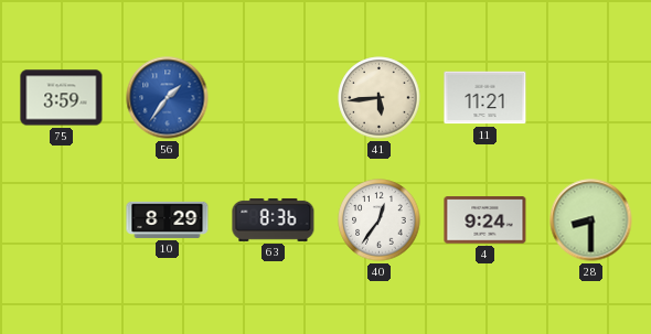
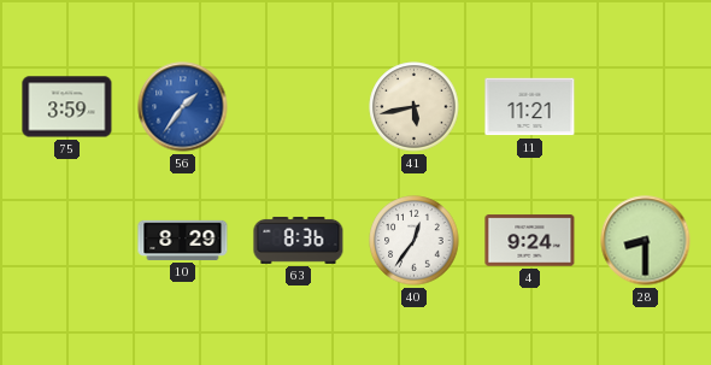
41: 5:44 -> 5:43
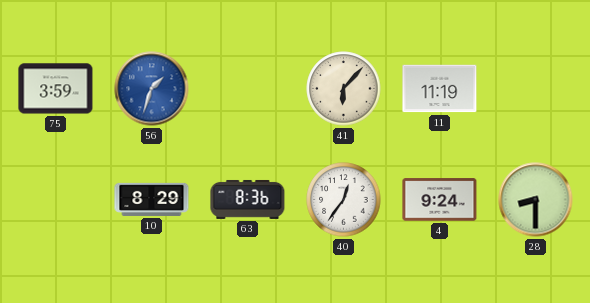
56: 1:36 -> 1:33
41: 5:43 -> 6:07
11: 11:21 -> 11:19
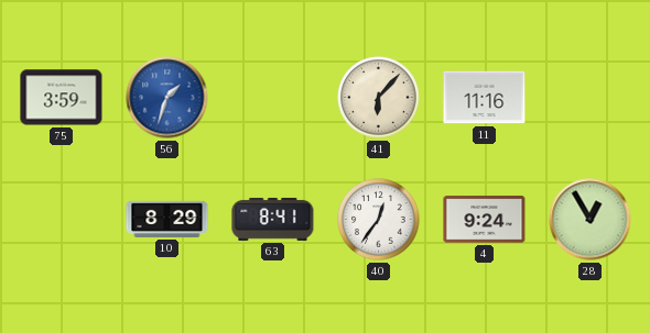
11: 11:19 -> 11:16
63: 8:36 -> 8:41
28: 8:30 -> 12:55
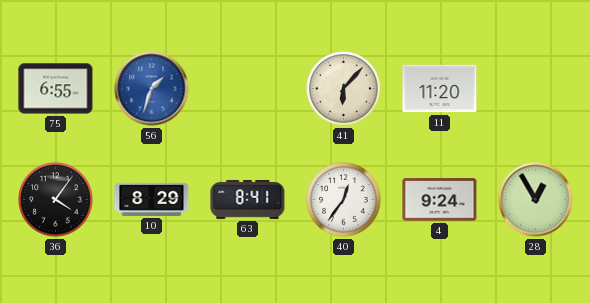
75: 3:59 -> 6:55
11: 11:16 -> 11:20
36: none -> 4:06
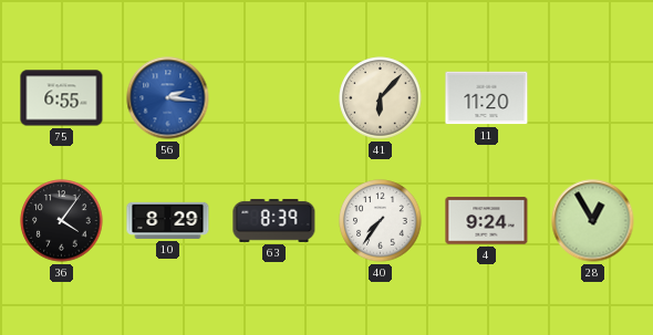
56: 1:33 -> 2:16
63: 8:41 -> 8:39
40: 12:36 -> 7:36
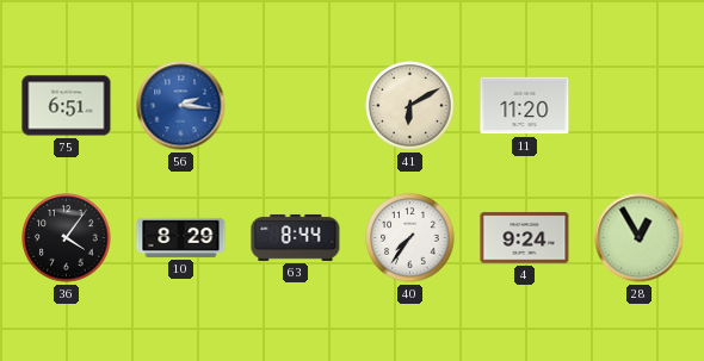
75: 6:55 -> 6:51
41: 6:07 -> 6:10
63: 8:39 -> 8:44
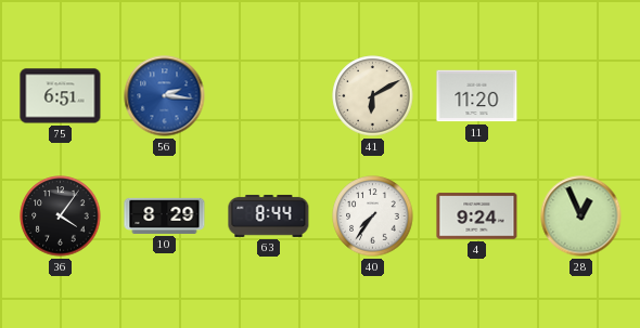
28: 12:55 -> 12:56
